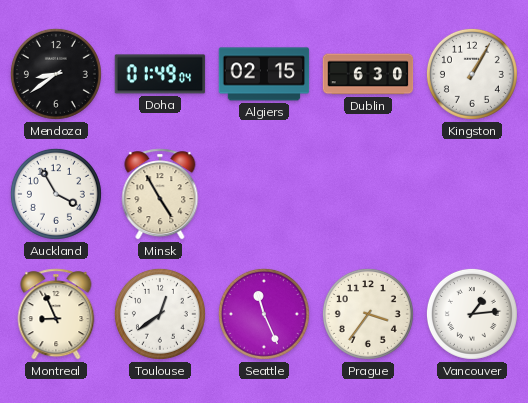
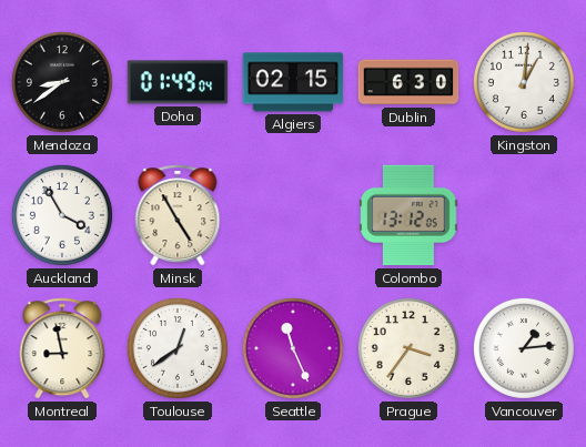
Kingston: 1:05 -> 1:01
Colombo: none -> 13:12
Montreal: 8:56 -> 8:58
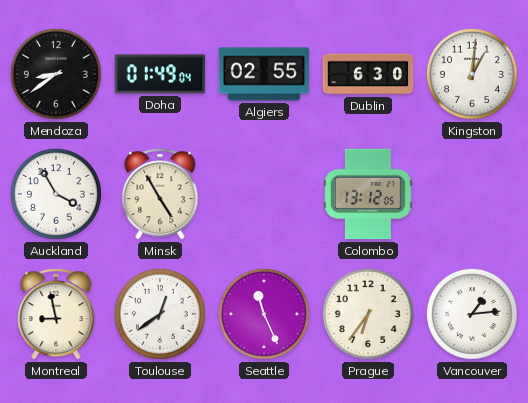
Algiers: 02:15 -> 02:55
Prague: 3:36 -> 6:36
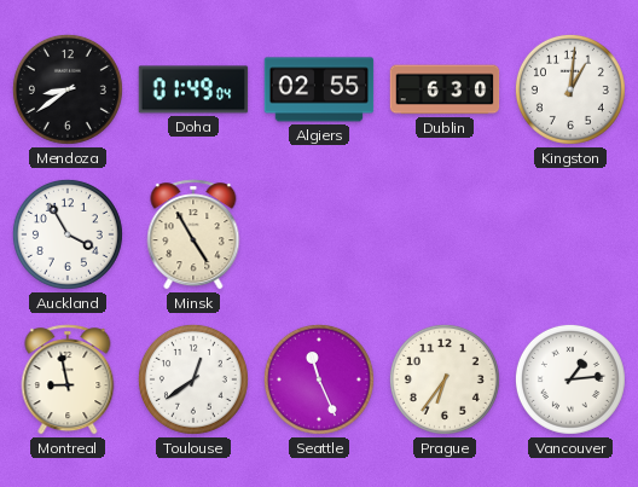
Colombo: 13:12 -> none
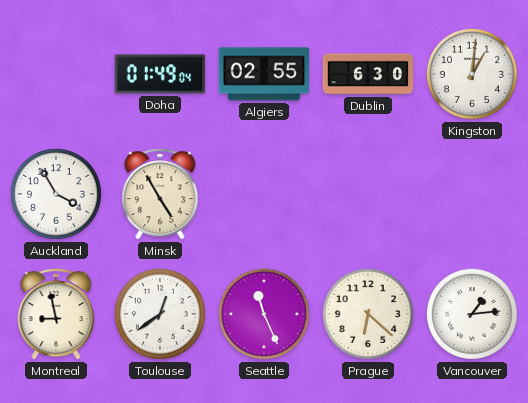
Mendoza: 8:39 -> none
Prague: 6:36 -> 6:22
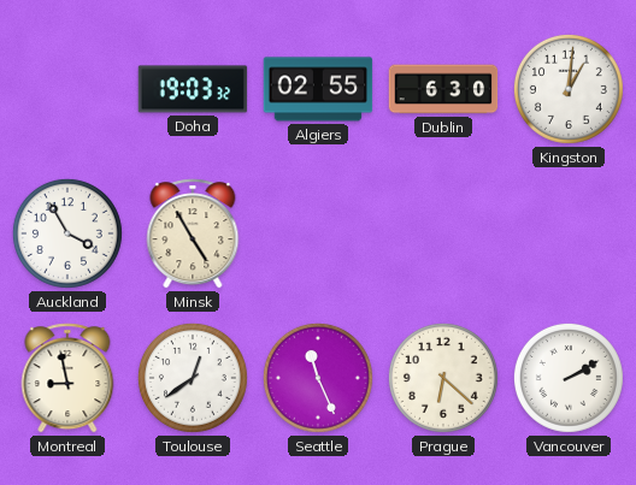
Doha: 01:49 -> 19:03
Vancouver: 1:14 -> 2:10
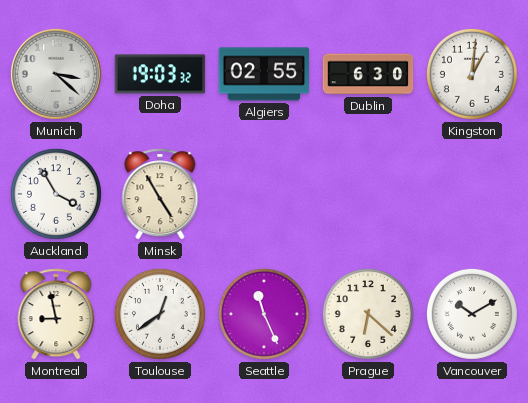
Munich: none -> 3:22
Vancouver: 2:10 -> 10:10
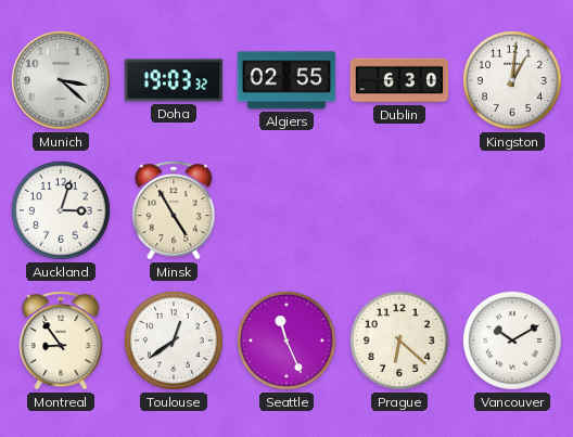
Auckland: 3:55 -> 3:03
Montreal: 8:58 -> 8:54
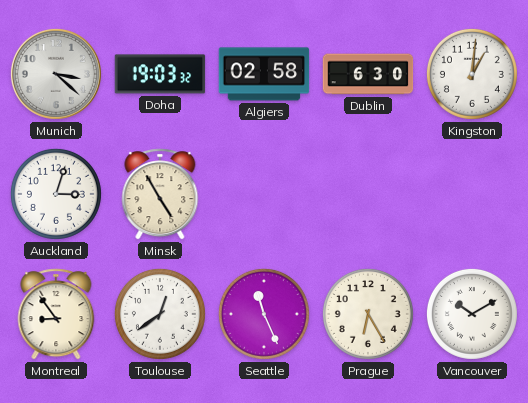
Algiers: 02:55 -> 02:58
Prague: 6:22 -> 6:25
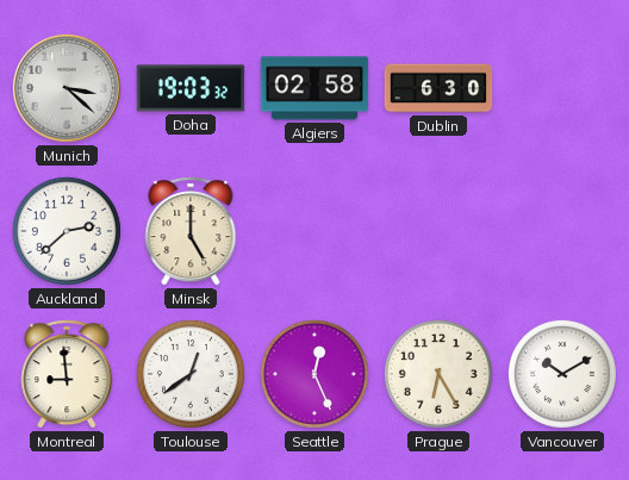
Kingston: 1:01 -> none
Auckland: 3:03 -> 2:38
Minsk: 4:55 -> 5:00
Montreal: 8:54 -> 8:59
Seattle: 11:26 -> 12:26
